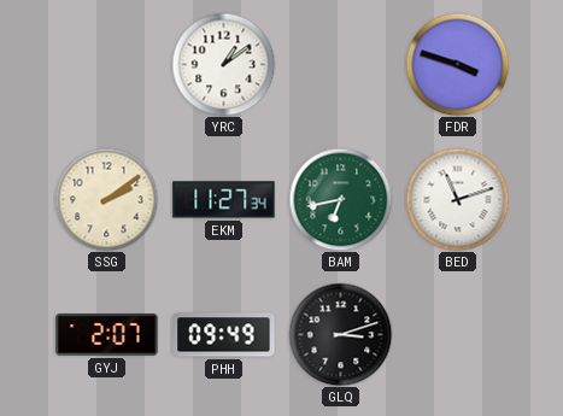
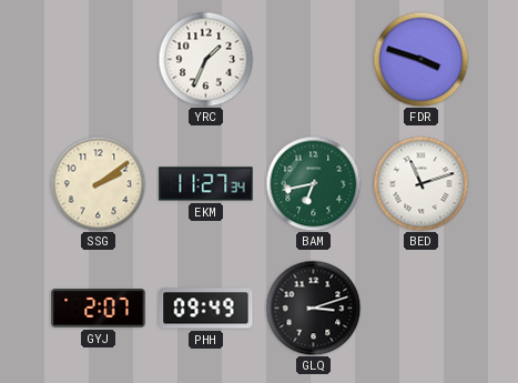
YRC: 1:09 -> 1:34
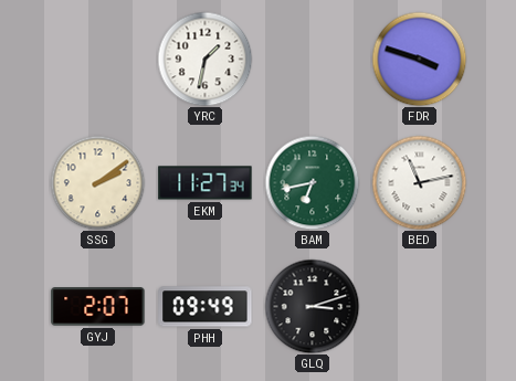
YRC: 1:34 -> 1:32
BED: 11:12 -> 11:13
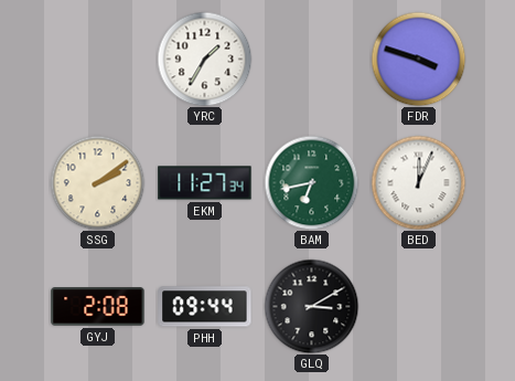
YRC: 1:32 -> 1:35
BED: 11:13 -> 12:04
GYJ: 2:07 -> 2:08
PHH: 09:49 -> 09:44
GLQ: 3:12 -> 3:10
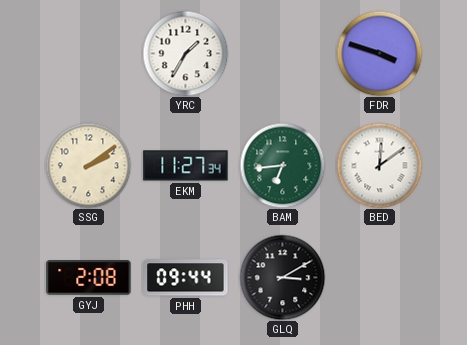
BAM: 6:43 -> 6:44
BED: 12:04 -> 12:09
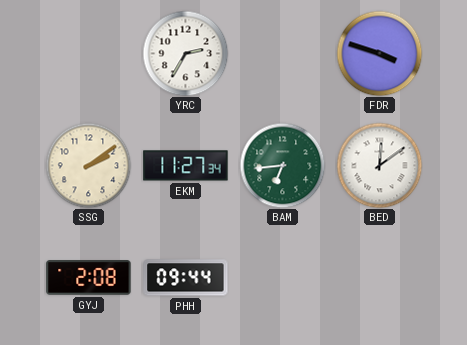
YRC: 1:35 -> 2:35
GLQ: 3:10 -> none
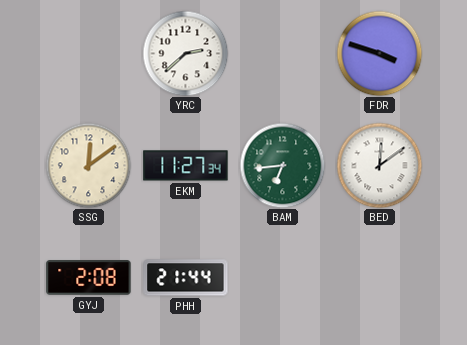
YRC: 2:35 -> 2:38
SSG: 2:09 -> 12:09
PHH: 09:44 -> 21:44
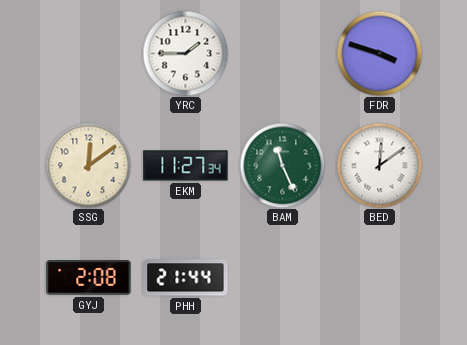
YRC: 2:38 -> 1:45
BAM: 6:44 -> 11:26
